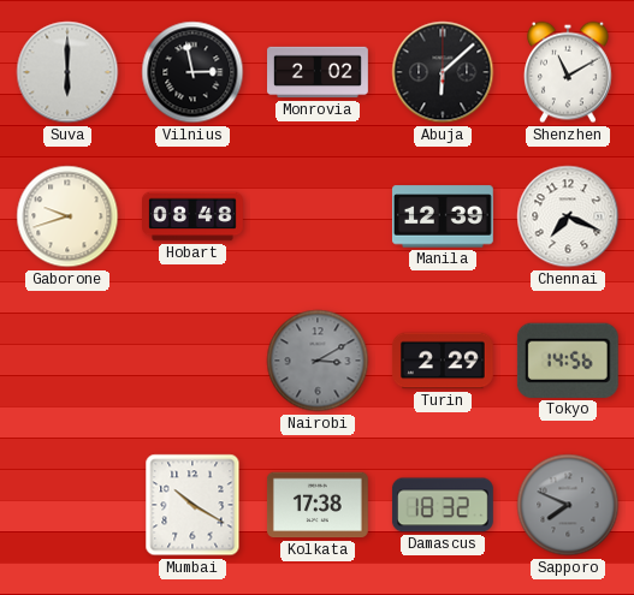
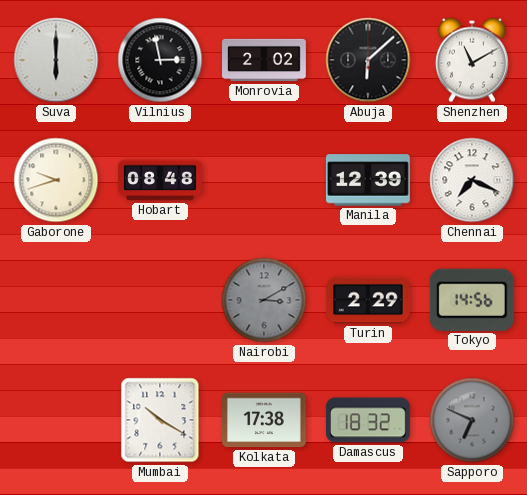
Sapporo: 7:49 -> 6:49
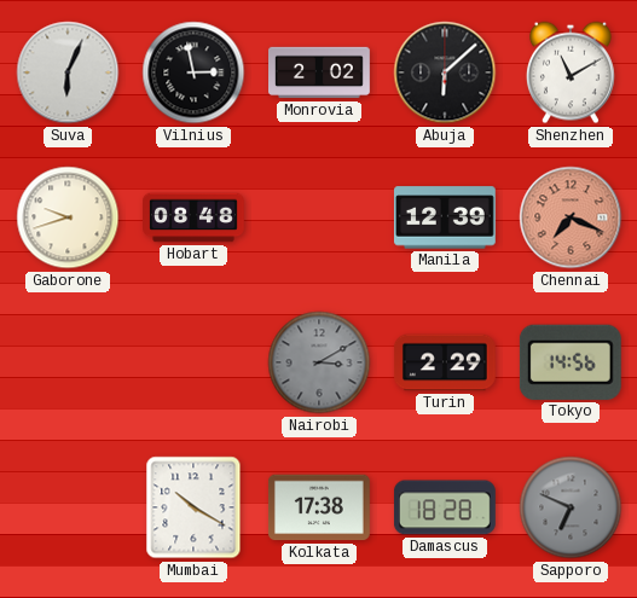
Suva: 6:00 -> 6:04
Chennai dial: white -> salmon
Damascus: 18:32 -> 18:28
